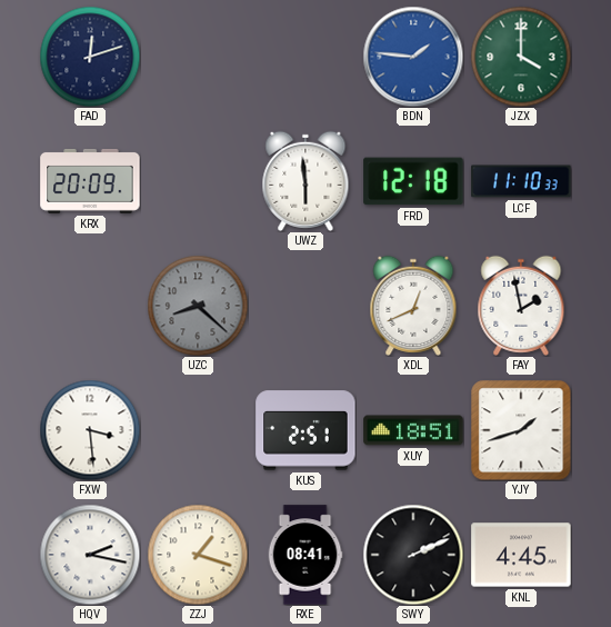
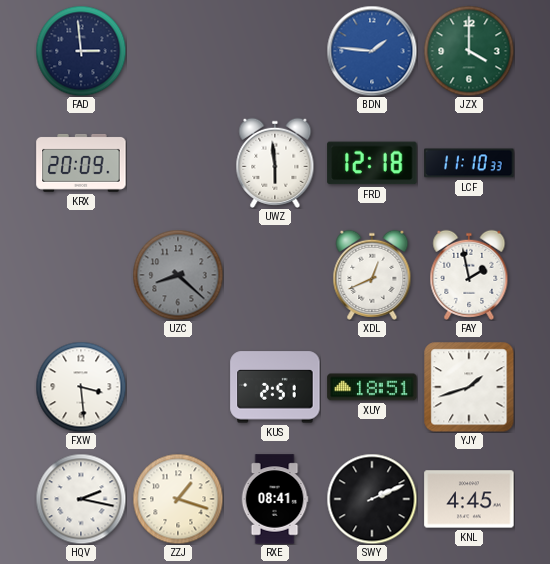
FAD: 12:12 -> 2:59
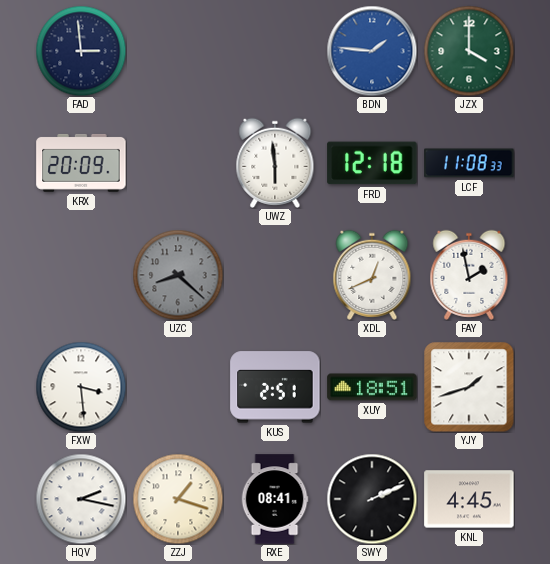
LCF: 11:10 -> 11:08
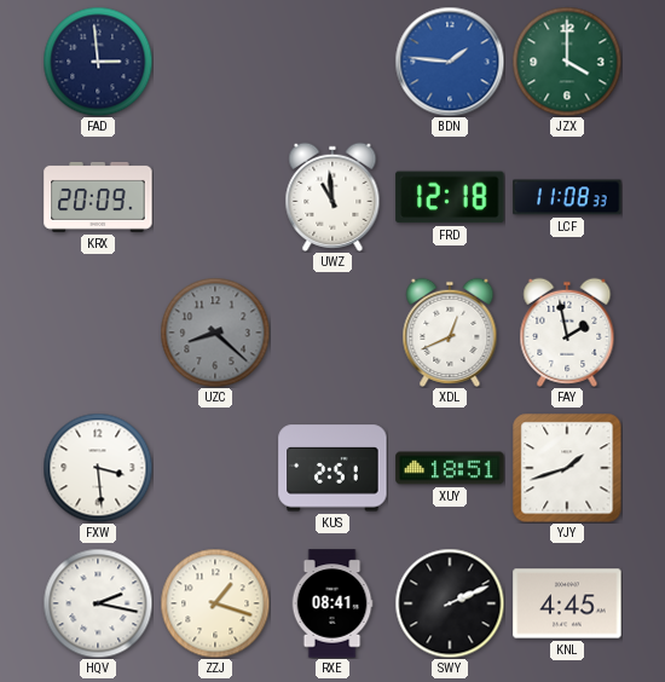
UWZ: 5:59 -> 10:59
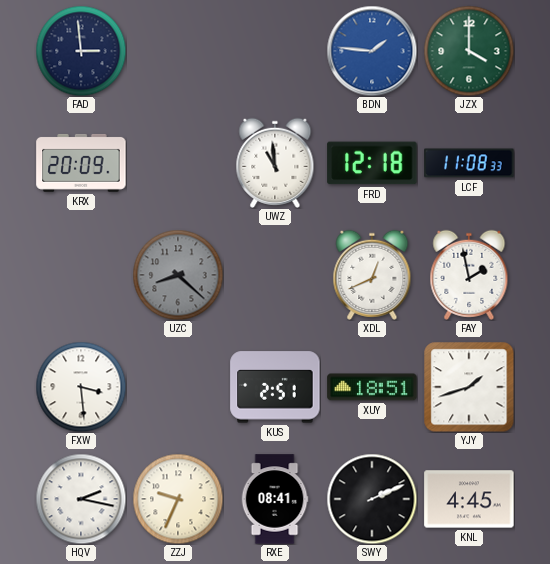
ZZJ: 1:18 -> 9:34
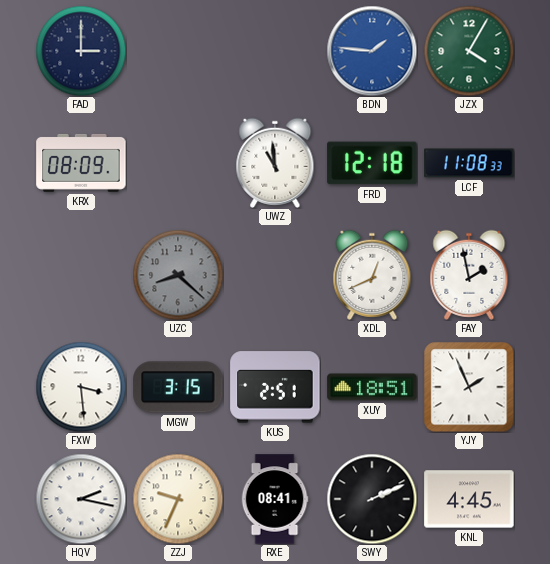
FAD: 2:59 -> 3:00
JZX: 4:00 -> 4:05
KRX: 20:09 -> 08:09
MGW: none -> 3:15
YJY: 1:42 -> 1:56
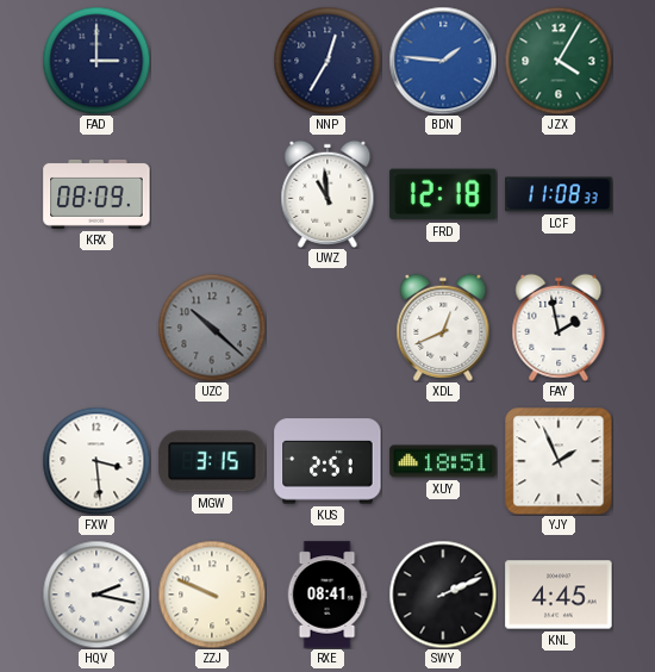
NNP: none -> 12:35
UZC: 8:22 -> 10:22
ZZJ: 9:34 -> 9:49
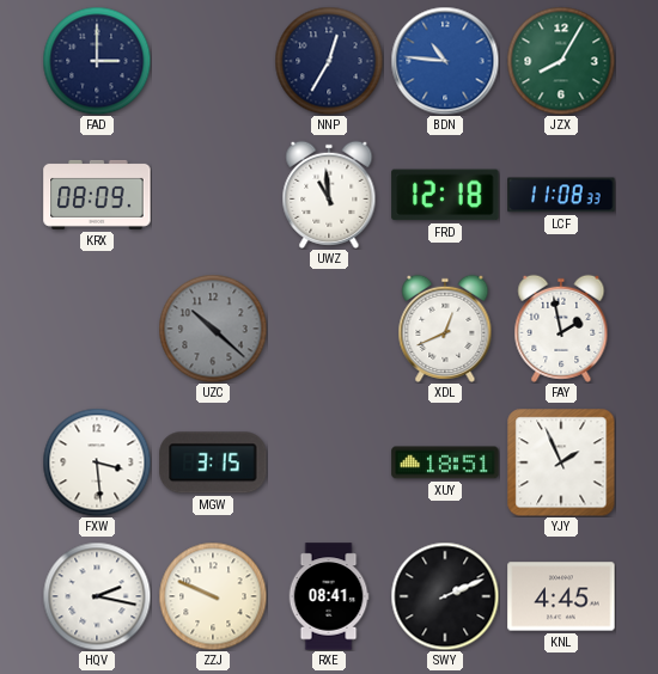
BDN: 1:46 -> 10:46
JZX: 4:05 -> 8:05
KUS: 2:51 -> none
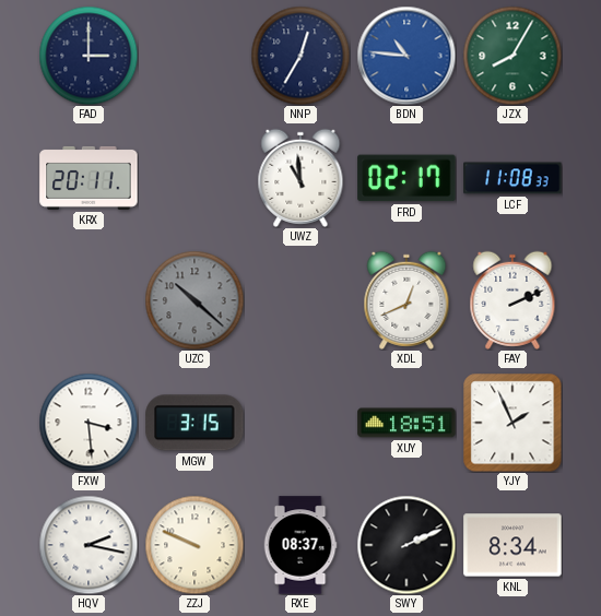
KRX: 08:09 -> 20:11
FRD: 12:18 -> 02:17
FAY: 1:58 -> 2:11
RXE: 08:41 -> 08:37
KNL: 4:45 -> 8:34
